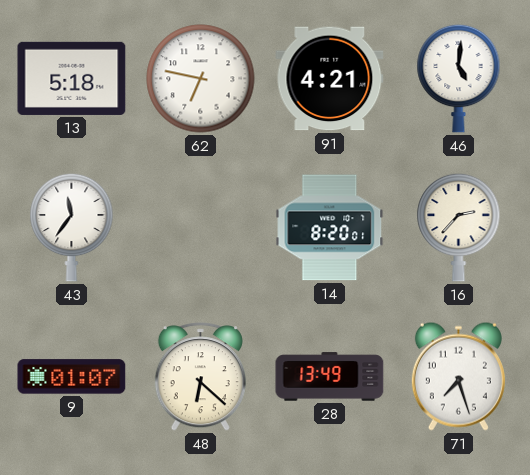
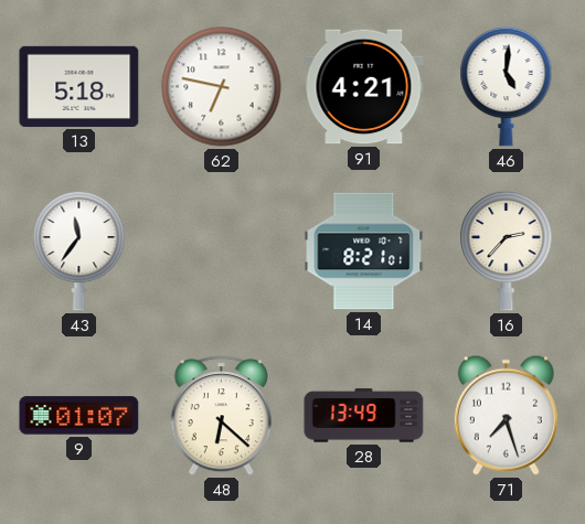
14: 8:20 -> 8:21
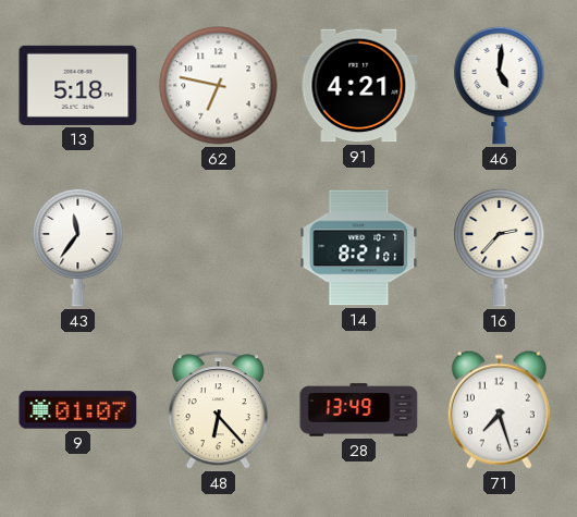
48: 6:22 -> 6:23
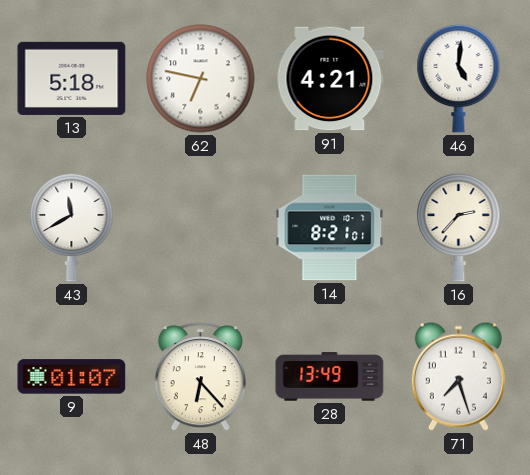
43: 11:36 -> 11:40
